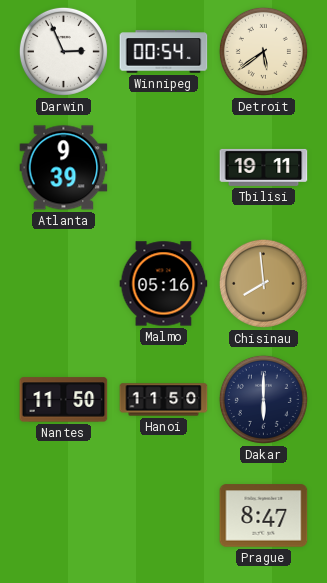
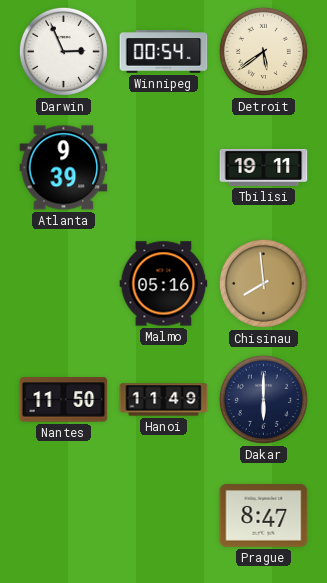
Hanoi: 11:50 -> 11:49
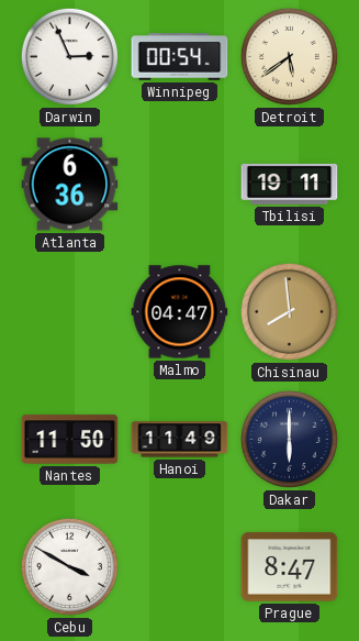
Atlanta: 9:39 -> 6:36
Malmo: 05:16 -> 04:47
Cebu: none -> 3:50
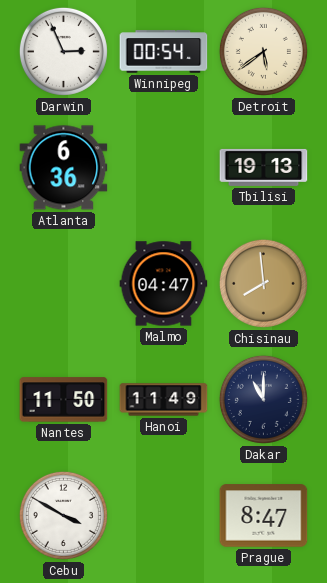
Tbilisi: 19:11 -> 19:13
Dakar: 6:00 -> 11:00
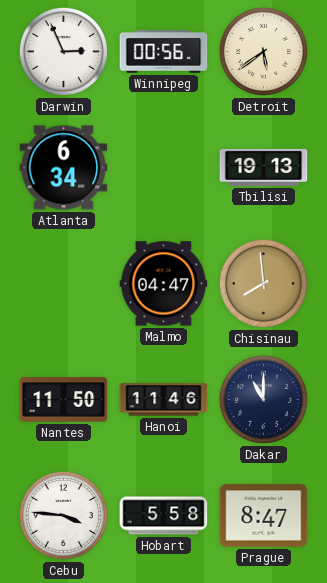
Winnipeg: 00:54 -> 00:56
Atlanta: 6:36 -> 6:34
Hanoi: 11:49 -> 11:46
Cebu: 3:50 -> 3:46
Hobart: none -> 5:58
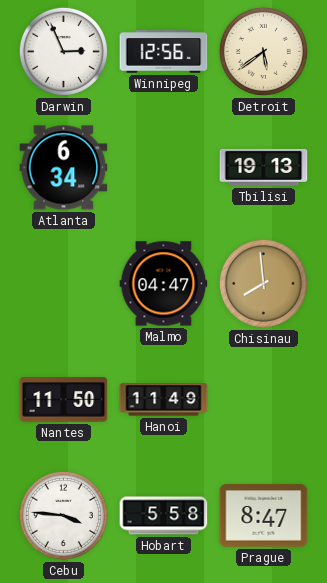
Winnipeg: 00:56 -> 12:56
Hanoi: 11:46 -> 11:49
Dakar: 11:00 -> none
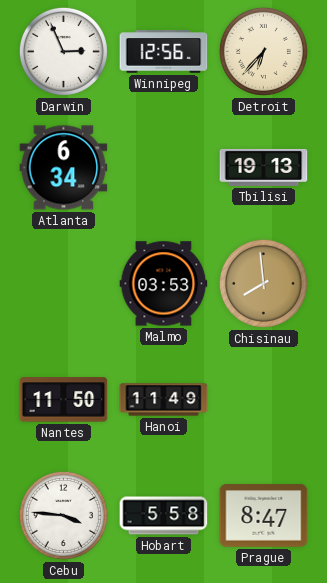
Detroit: 5:39 -> 6:37
Malmo: 04:47 -> 03:53
